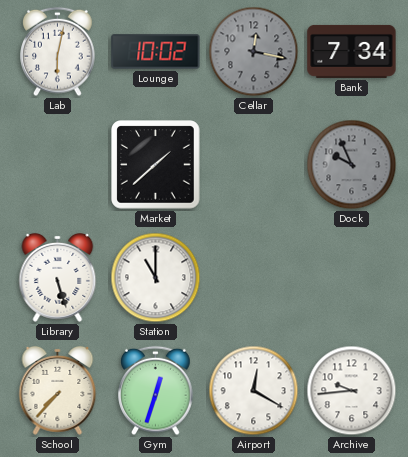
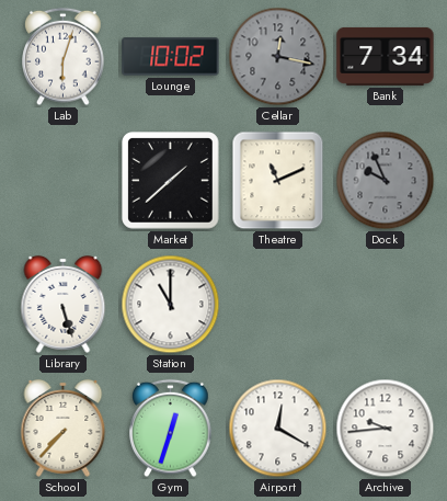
Lab: 6:02 -> 6:03
Theatre: none -> 11:11
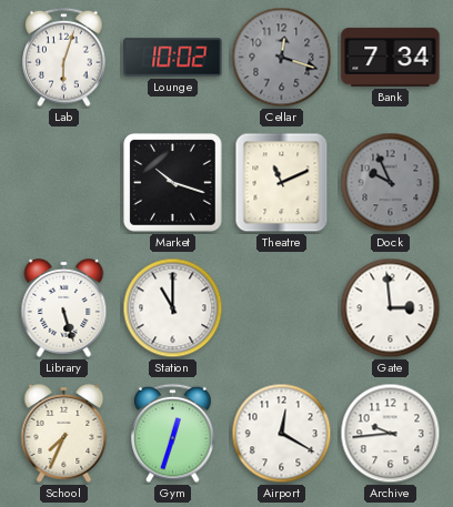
Cellar: 12:17 -> 12:18
Market: 1:38 -> 10:18
Gate: none -> 2:59
School: 7:37 -> 7:34
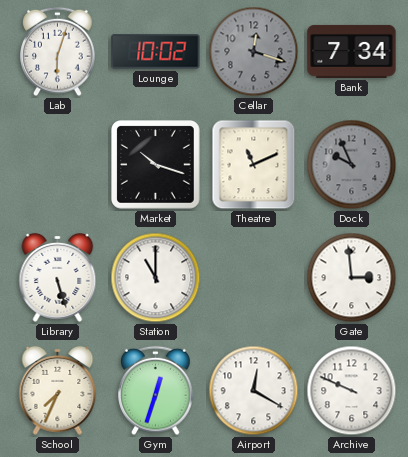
Archive: 9:44 -> 9:49
